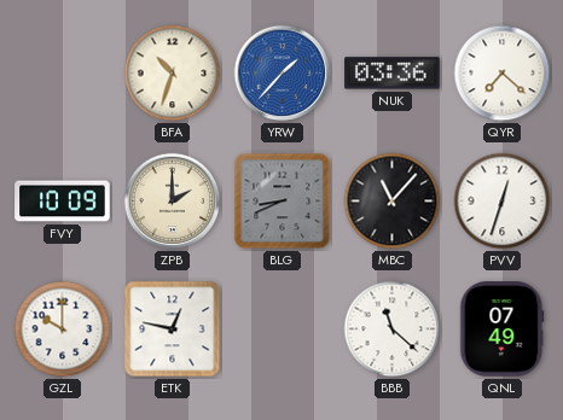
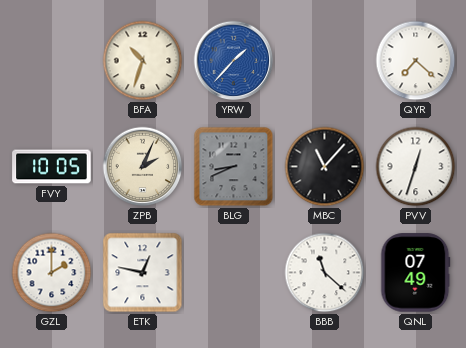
NUK: 03:36 -> none
FVY: 10:09 -> 10:05
ZPB: 2:00 -> 2:04
GZL: 10:00 -> 2:00
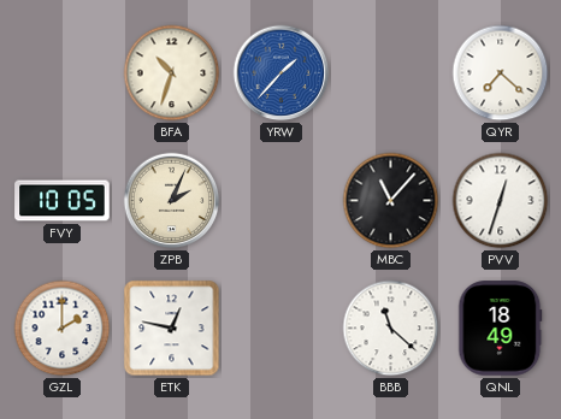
BLG: 8:41 -> none
QNL: 07:49 -> 18:49
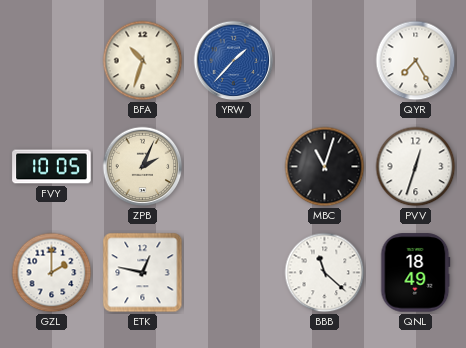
QYR: 7:22 -> 7:25
MBC: 11:07 -> 11:03
